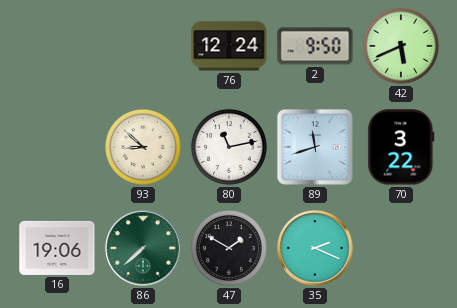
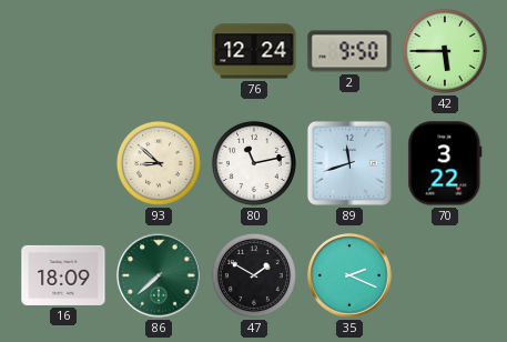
42: 5:41 -> 5:45
16: 19:06 -> 18:09
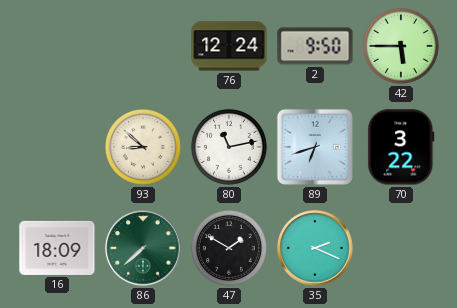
89: 11:42 -> 6:42
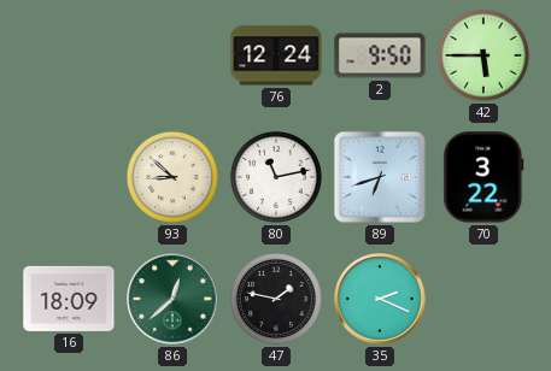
86: 7:38 -> 12:38
47: 1:50 -> 1:47
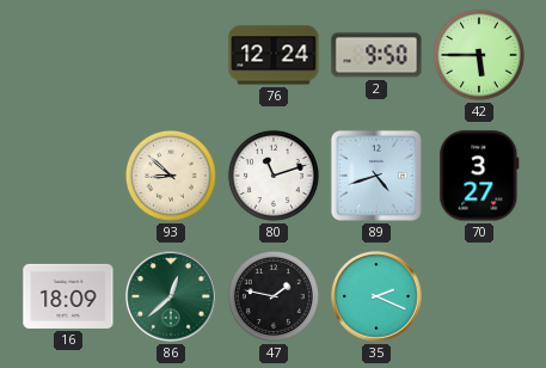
80: 11:13 -> 11:12
89: 6:42 -> 4:42
70: 3:22 -> 3:27
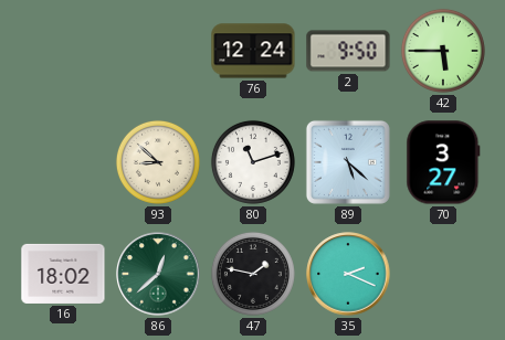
89: 4:42 -> 5:22
16: 18:09 -> 18:02
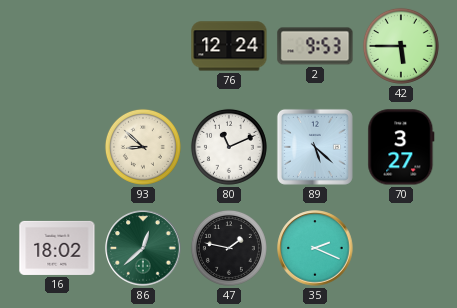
2: 9:50 -> 9:53
80: 11:12 -> 11:11
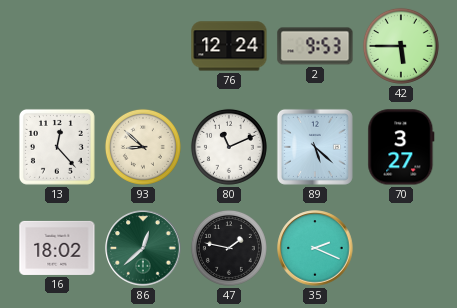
13: none -> 12:23
